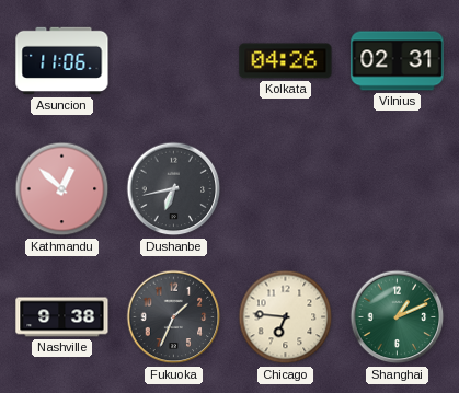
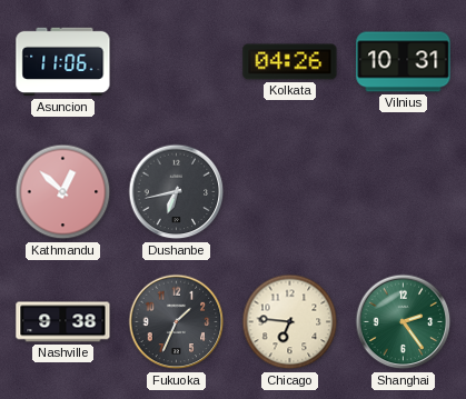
Vilnius: 02:31 -> 10:31
Shanghai: 1:11 -> 2:24
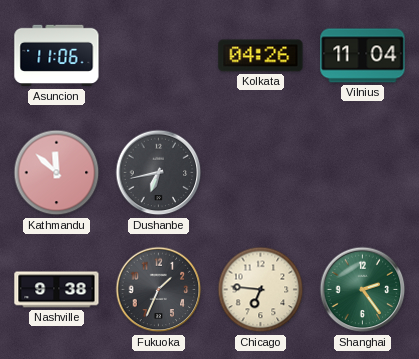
Vilnius: 10:31 -> 11:04
Kathmandu: 12:52 -> 11:52
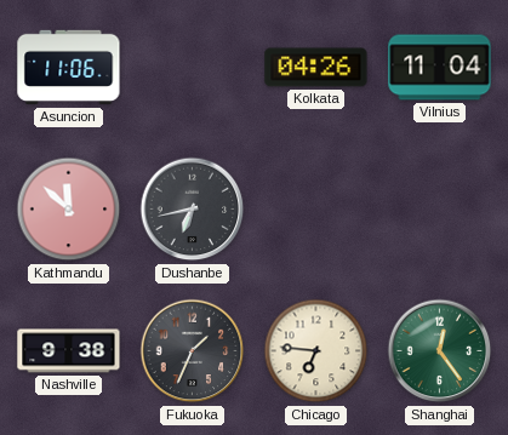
Shanghai: 2:24 -> 12:24
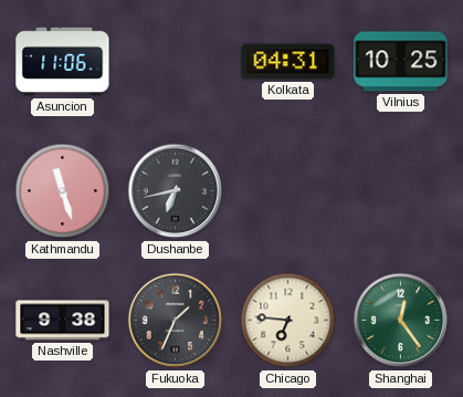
Kolkata: 04:26 -> 04:31
Vilnius: 11:04 -> 10:25
Kathmandu: 11:52 -> 11:27
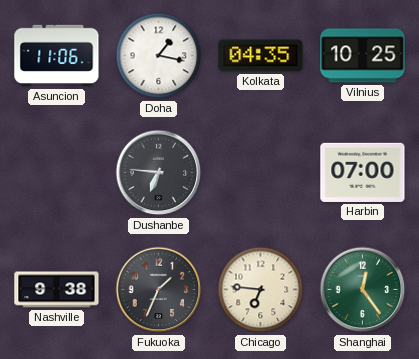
Doha: none -> 1:17
Kolkata: 04:31 -> 04:35
Kathmandu: 11:27 -> none
Dushanbe: 6:43 -> 6:46
Harbin: none -> 07:00
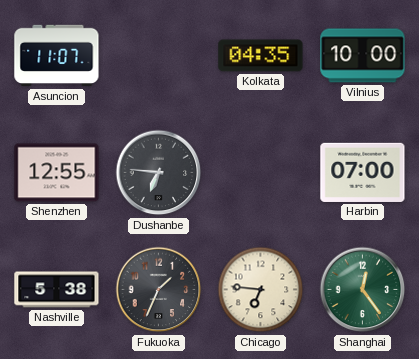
Asuncion: 11:06 -> 11:07
Doha: 1:17 -> none
Vilnius: 10:25 -> 10:00
Shenzhen: none -> 12:55
Nashville: 9:38 -> 5:38
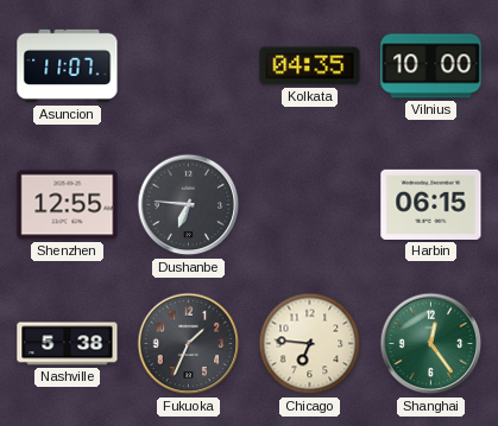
Harbin: 07:00 -> 06:15
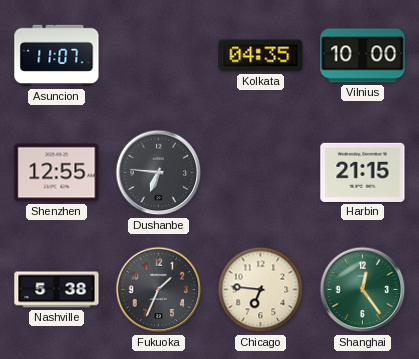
Harbin: 06:15 -> 21:15
